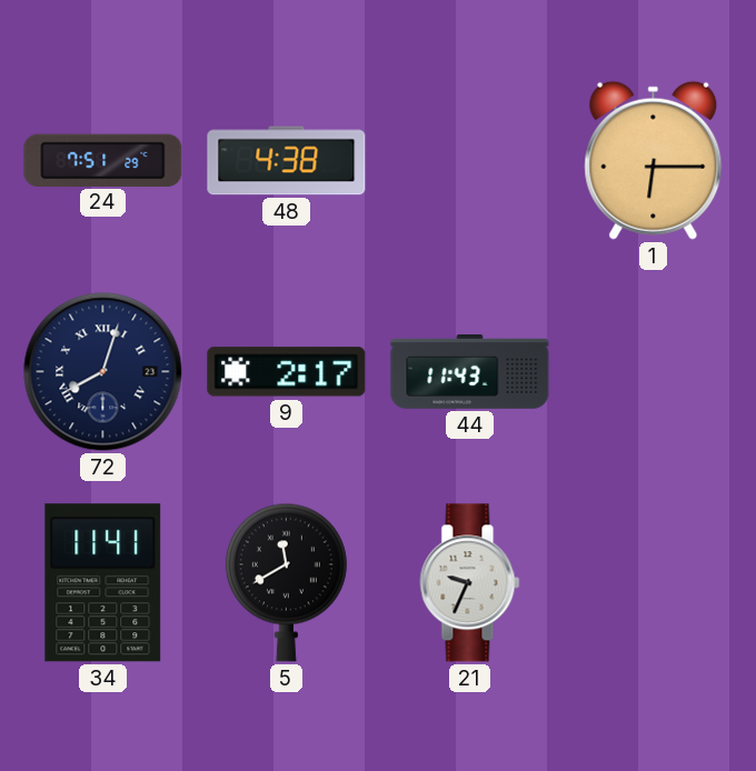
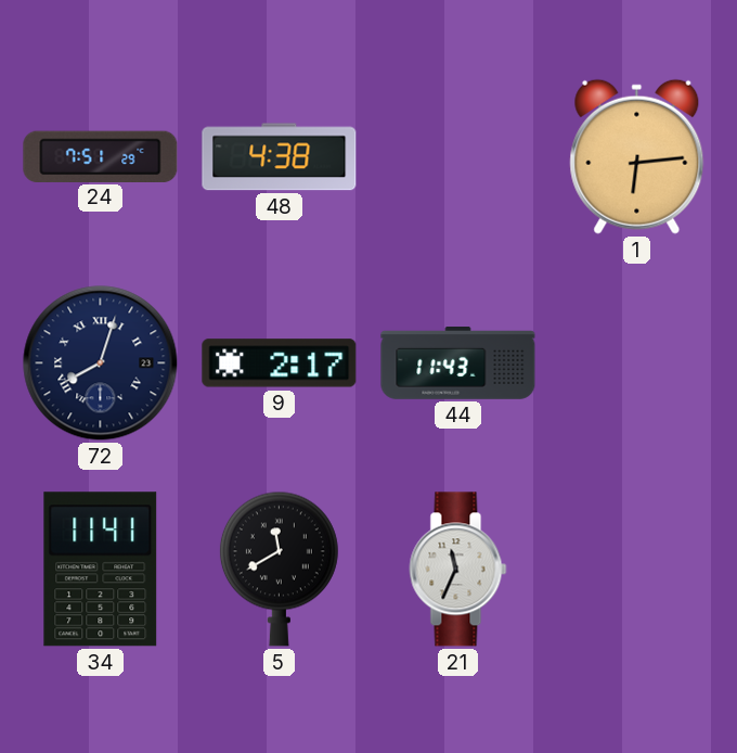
1: 6:15 -> 6:14
21: 9:34 -> 11:34
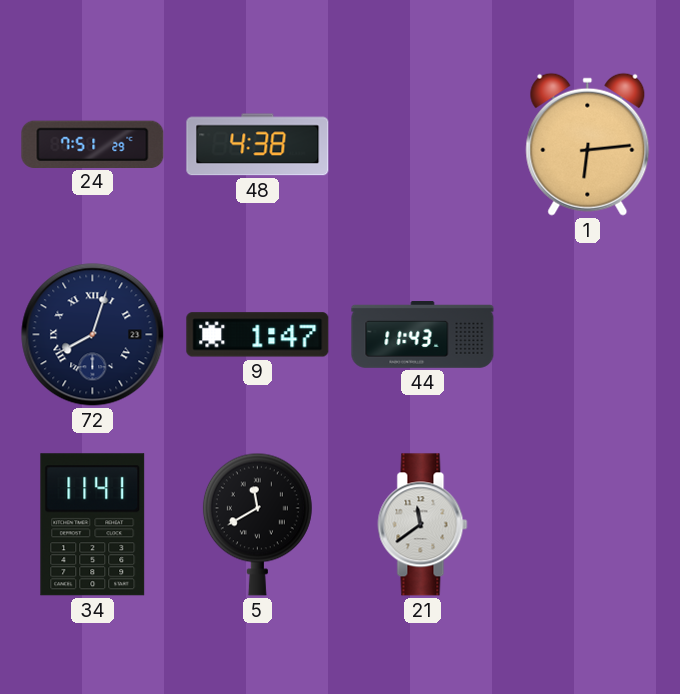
9: 2:17 -> 1:47
21: 11:34 -> 11:39
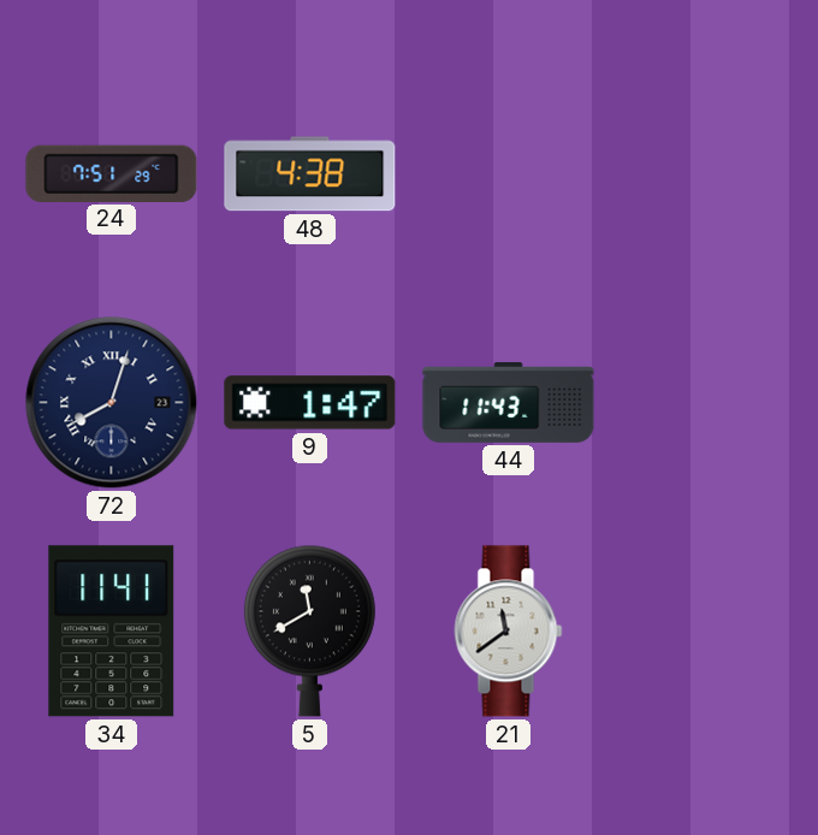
1: 6:14 -> none
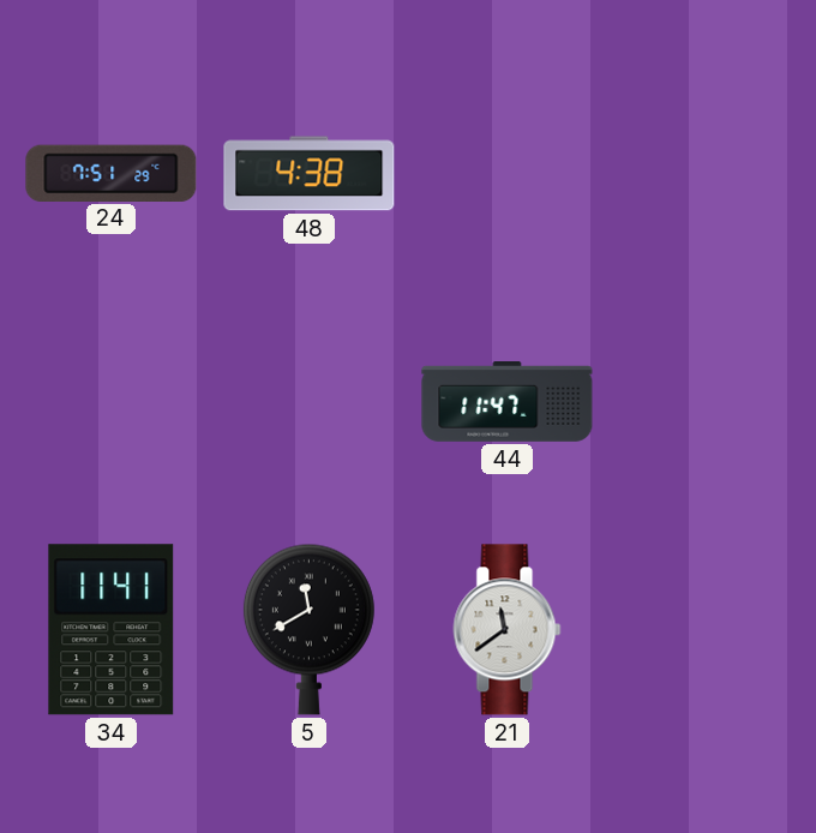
72: 8:03 -> none
9: 1:47 -> none
44: 11:43 -> 11:47
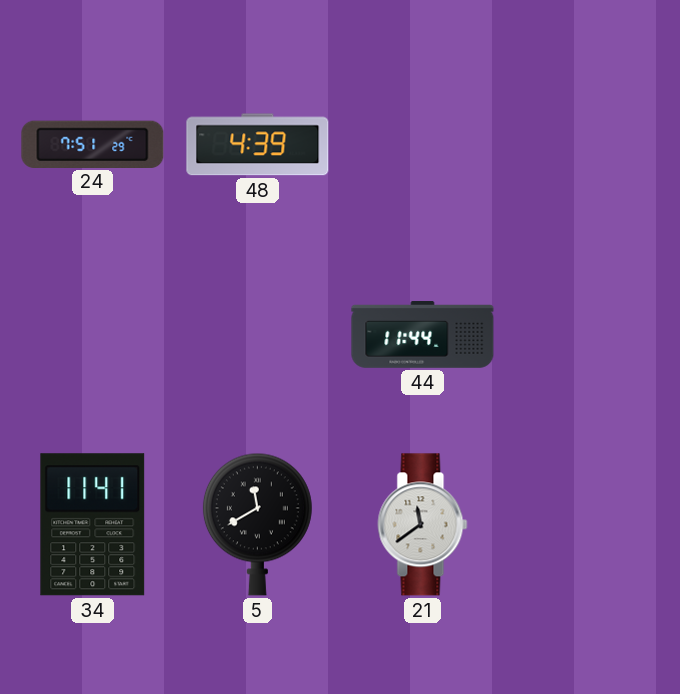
48: 4:38 -> 4:39
44: 11:47 -> 11:44
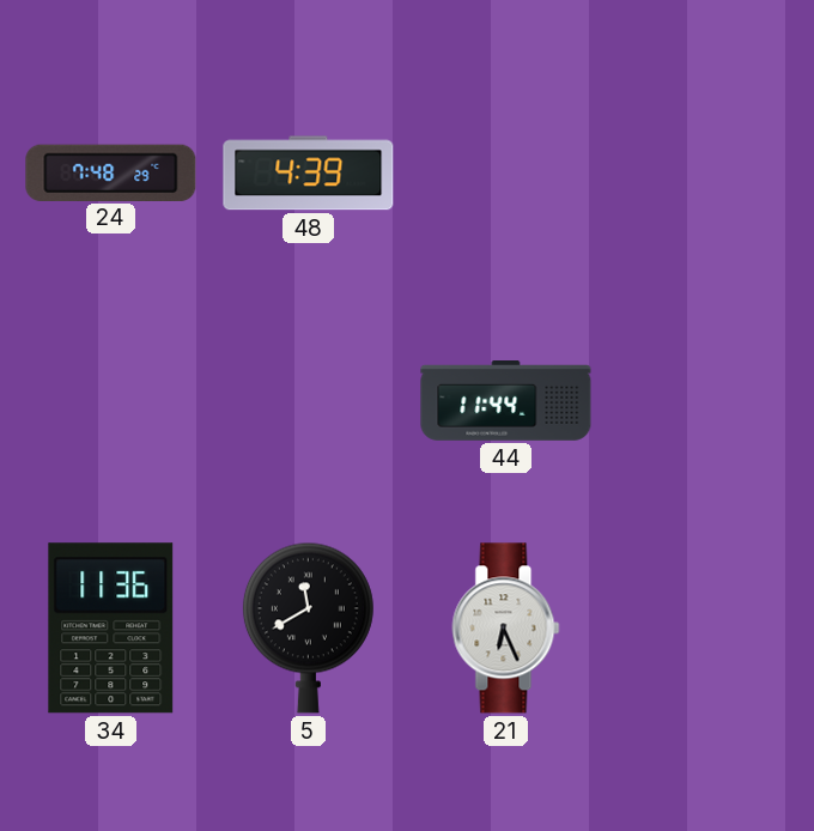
24: 7:51 -> 7:48
34: 11:41 -> 11:36
21: 11:39 -> 6:26
